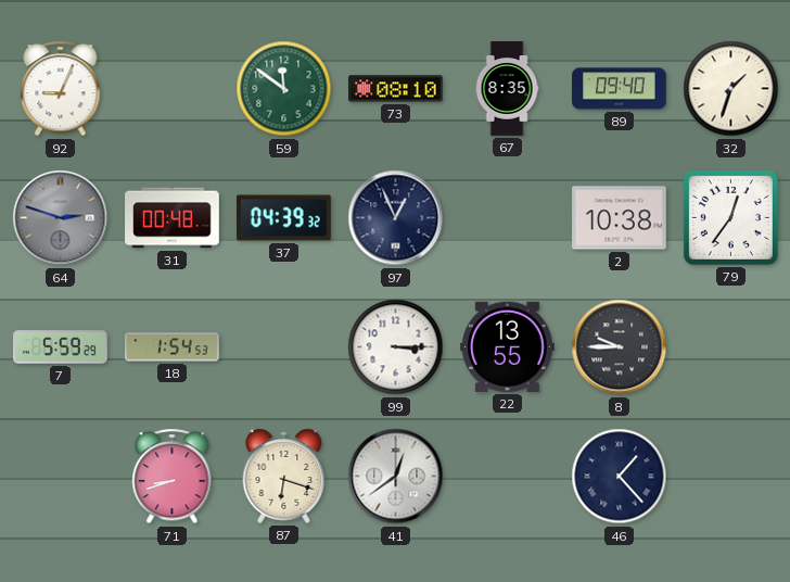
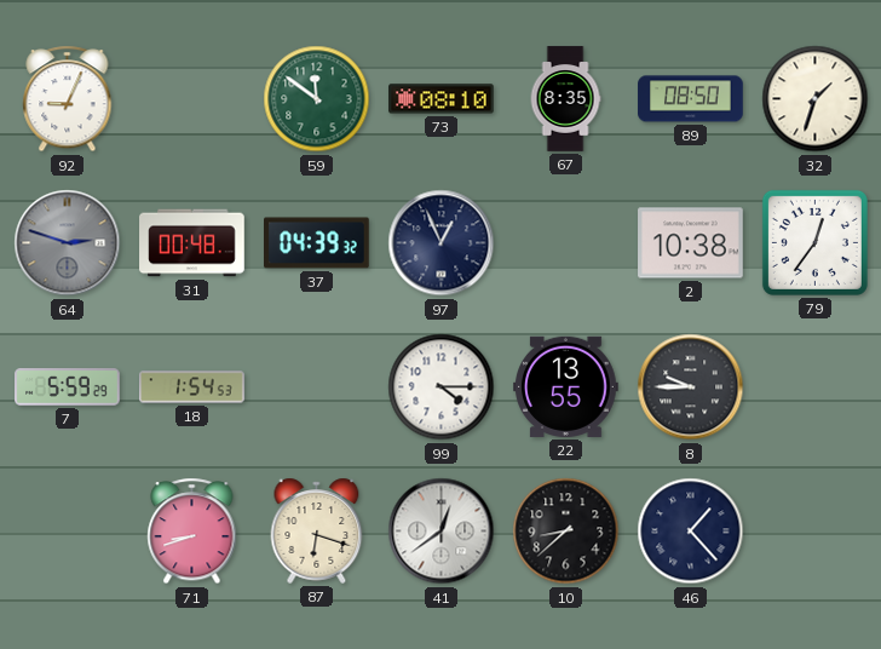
89: 09:40 -> 08:50
99: 3:15 -> 4:15
10: none -> 8:38
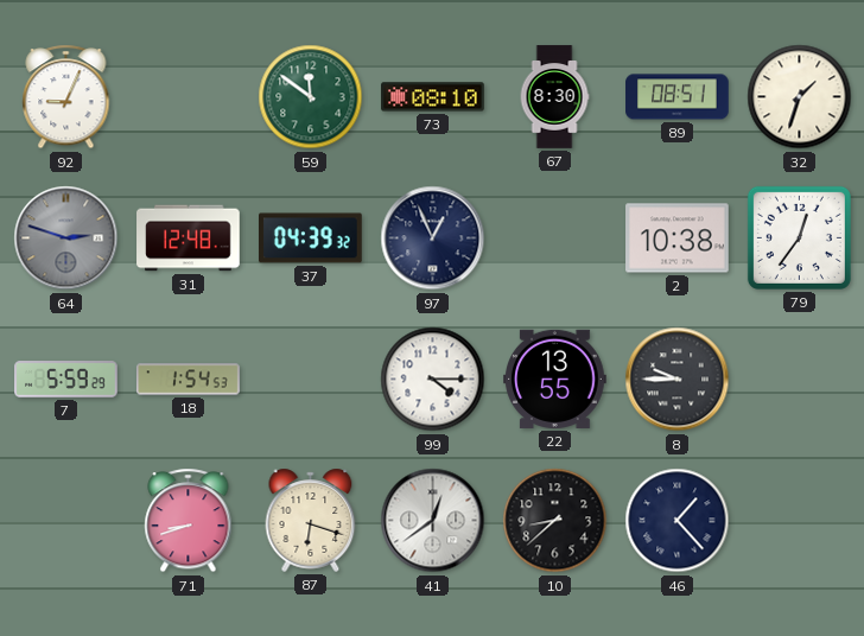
67: 8:35 -> 8:30
89: 08:50 -> 08:51
31: 00:48 -> 12:48
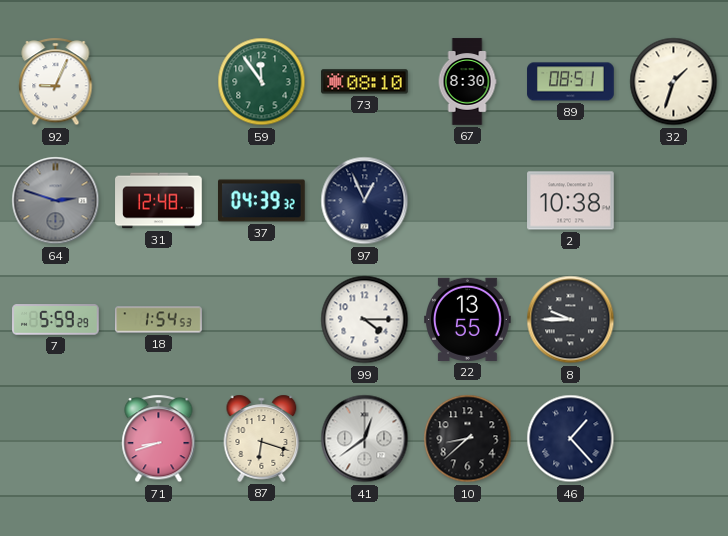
59: 11:51 -> 11:54
79: 12:36 -> none
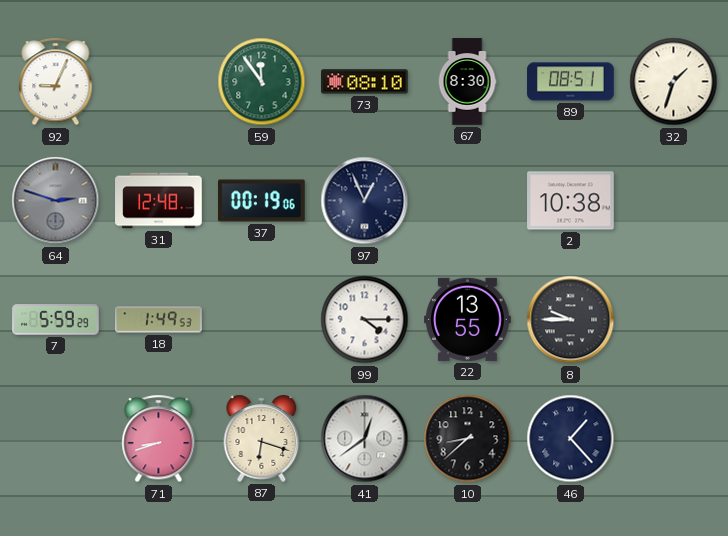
37: 04:39 -> 00:19
18: 1:54 -> 1:49
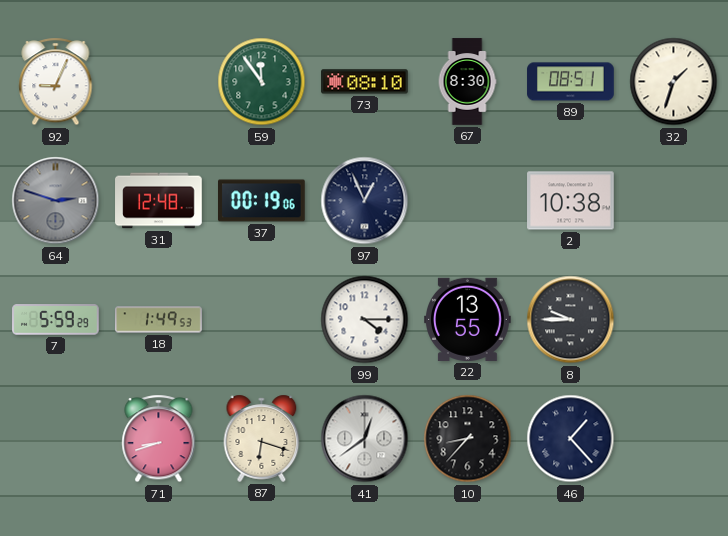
10: 8:38 -> 8:37
